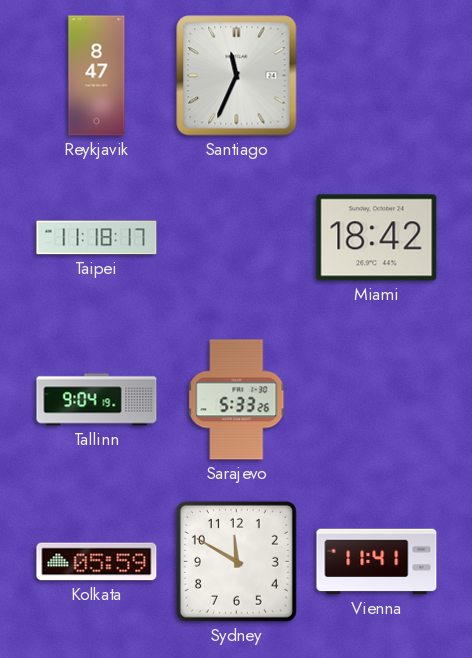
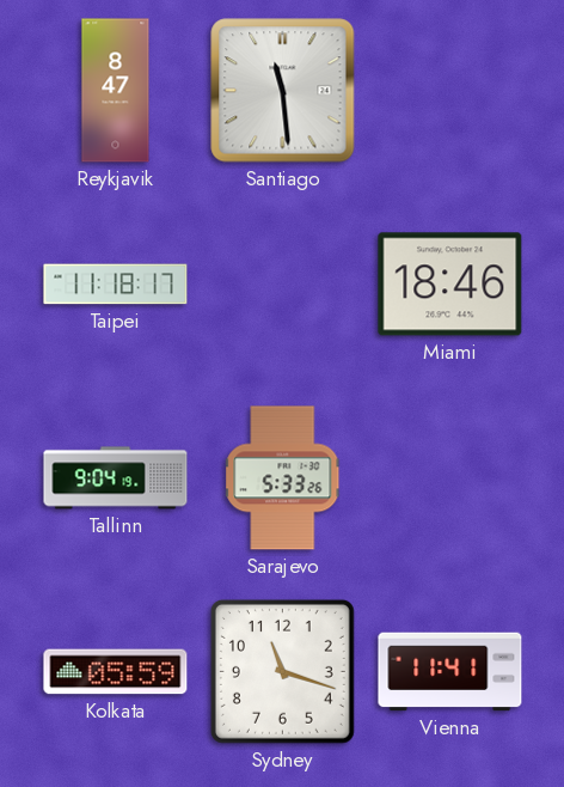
Santiago: 11:34 -> 11:29
Miami: 18:42 -> 18:46
Sydney: 11:50 -> 11:18
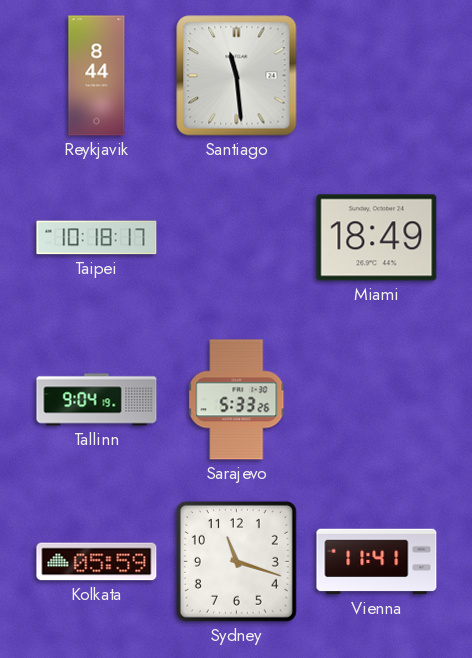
Reykjavik: 8:47 -> 8:44
Taipei: 11:18 -> 10:18
Miami: 18:46 -> 18:49
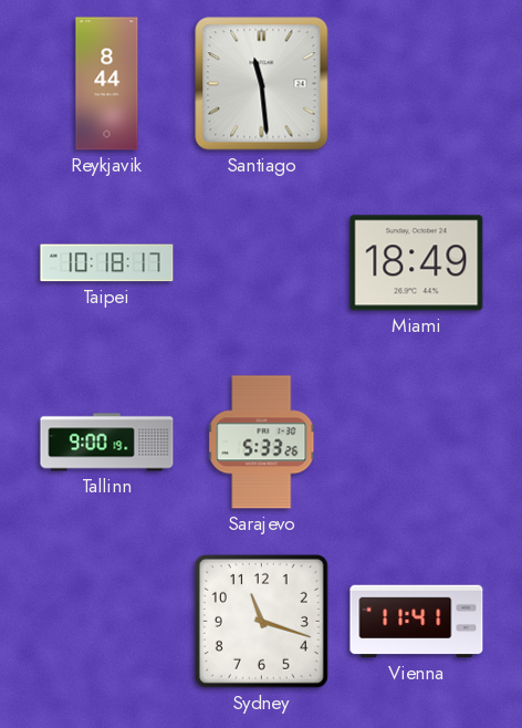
Tallinn: 9:04 -> 9:00
Kolkata: 05:59 -> none
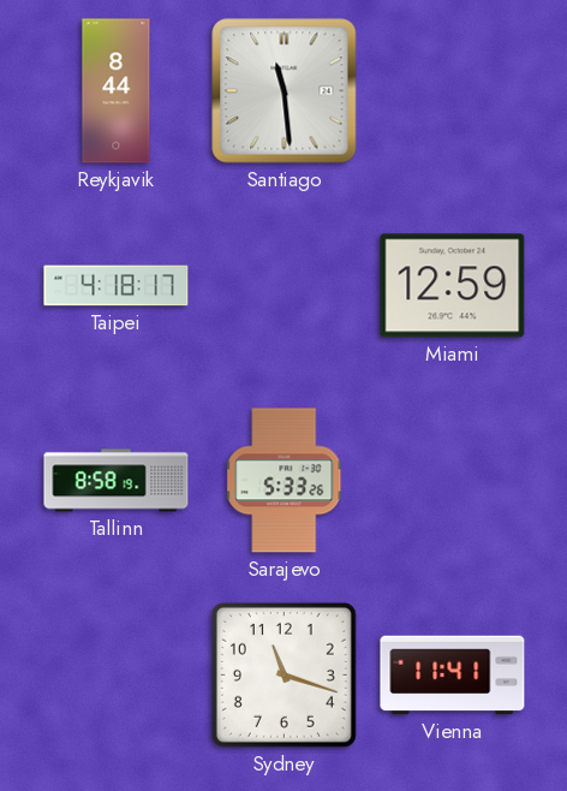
Taipei: 10:18 -> 4:18
Miami: 18:49 -> 12:59
Tallinn: 9:00 -> 8:58
